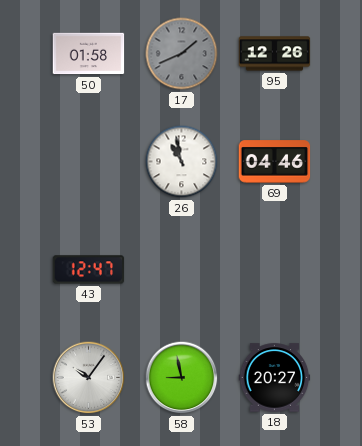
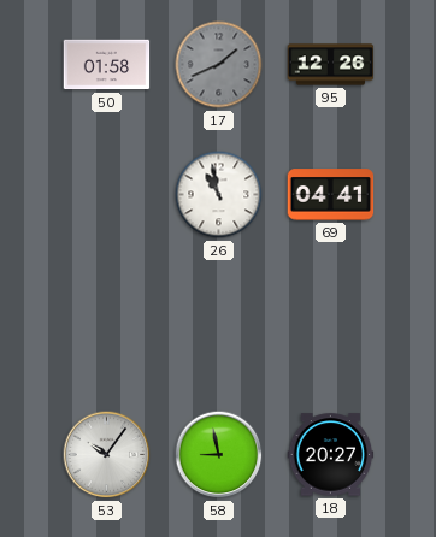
69: 04:46 -> 04:41
43: 12:47 -> none
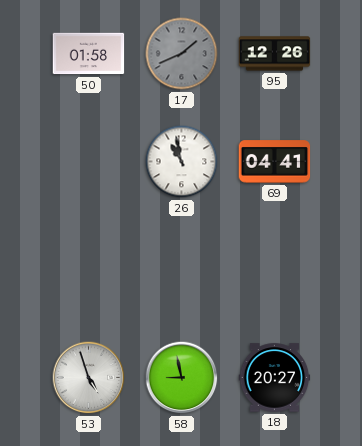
53: 10:06 -> 4:57
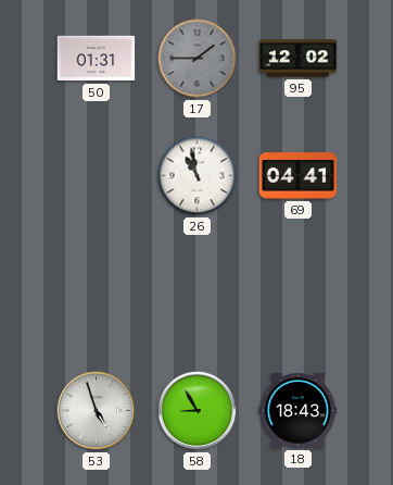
50: 01:58 -> 01:31
17: 1:41 -> 1:45
95: 12:26 -> 12:02
58: 8:58 -> 8:55
18: 20:27 -> 18:43
